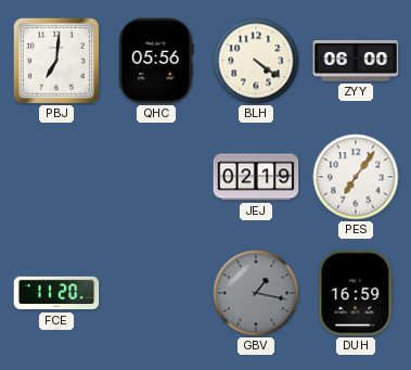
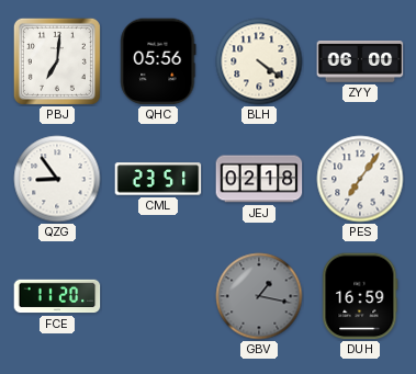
QZG: none -> 8:54
CML: none -> 23:51
JEJ: 02:19 -> 02:18
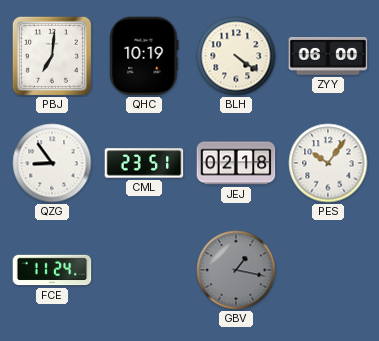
QHC: 05:56 -> 10:19
PES: 7:06 -> 10:06
FCE: 11:20 -> 11:24
DUH: 16:59 -> none
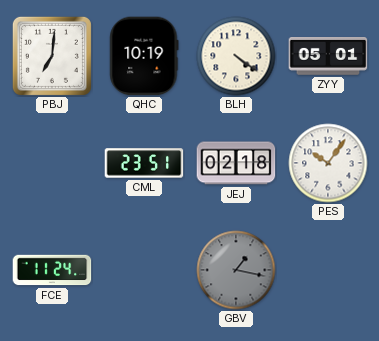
ZYY: 06:00 -> 05:01
QZG: 8:54 -> none
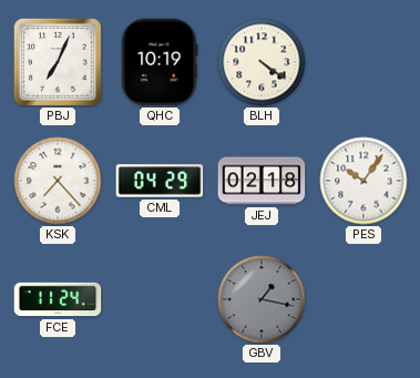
PBJ: 7:01 -> 7:04
ZYY: 05:01 -> none
KSK: none -> 7:23
CML: 23:51 -> 04:29
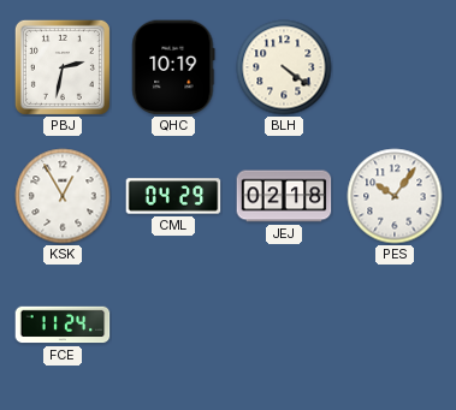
PBJ: 7:04 -> 2:32
KSK: 7:23 -> 12:55
GBV: 1:17 -> none
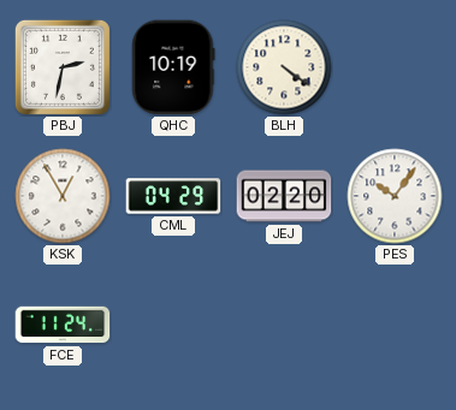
JEJ: 02:18 -> 02:20
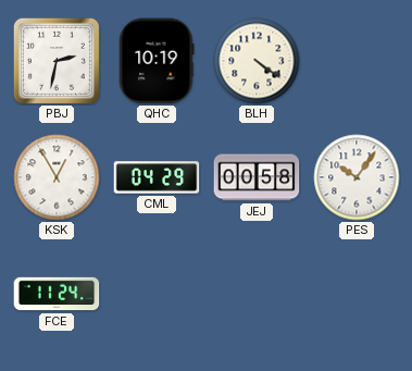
JEJ: 02:20 -> 00:58
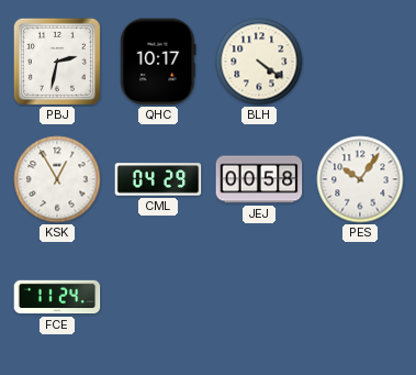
QHC: 10:19 -> 10:17
